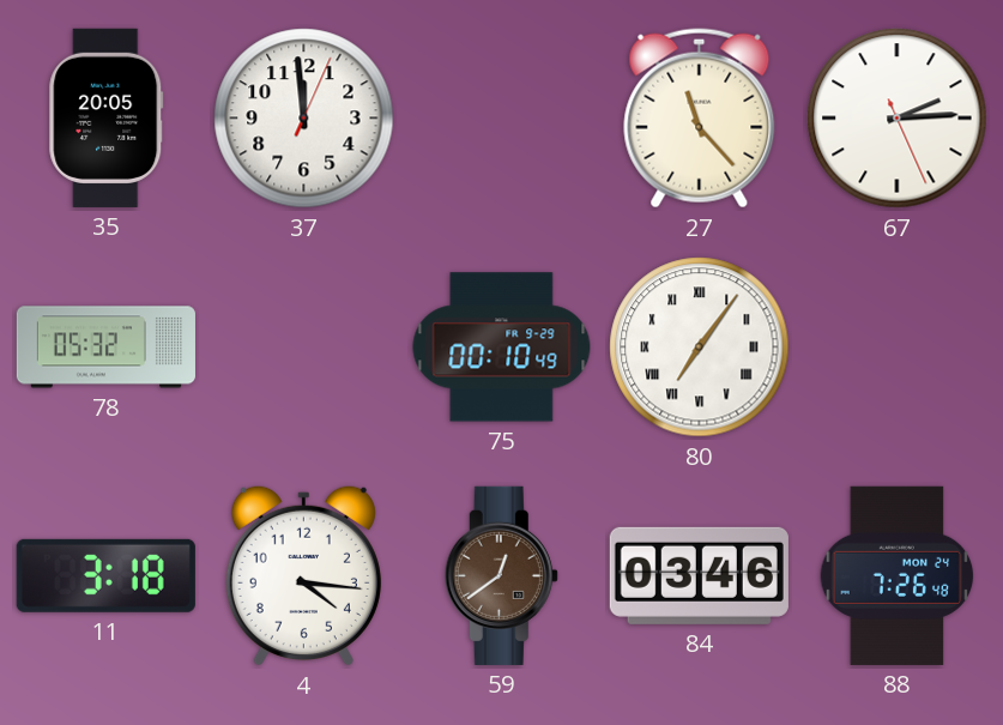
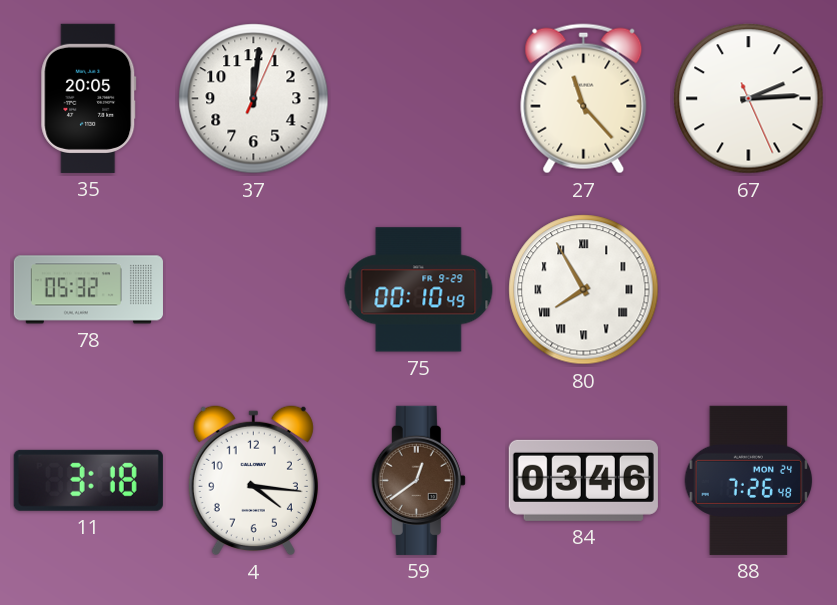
37: 11:59 -> 12:01
80: 7:06 -> 7:55
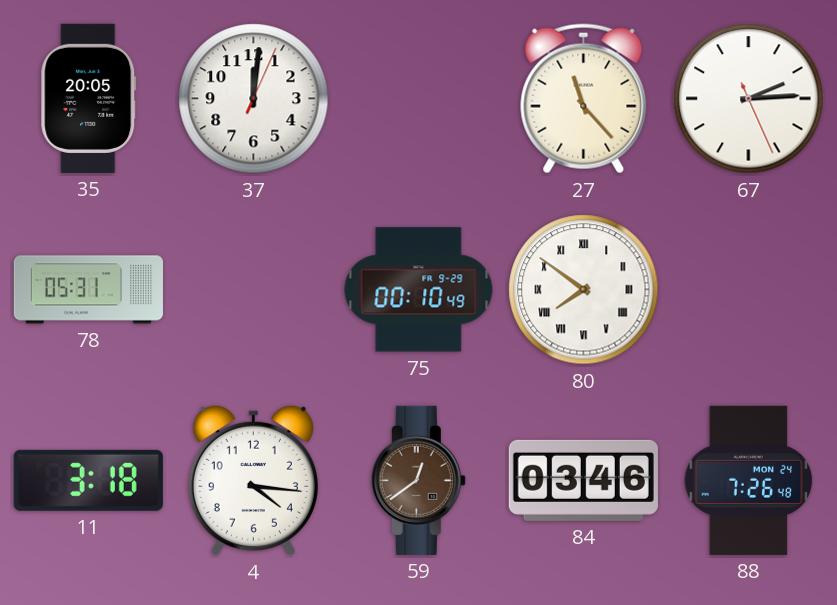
78: 05:32 -> 05:31
80: 7:55 -> 7:51
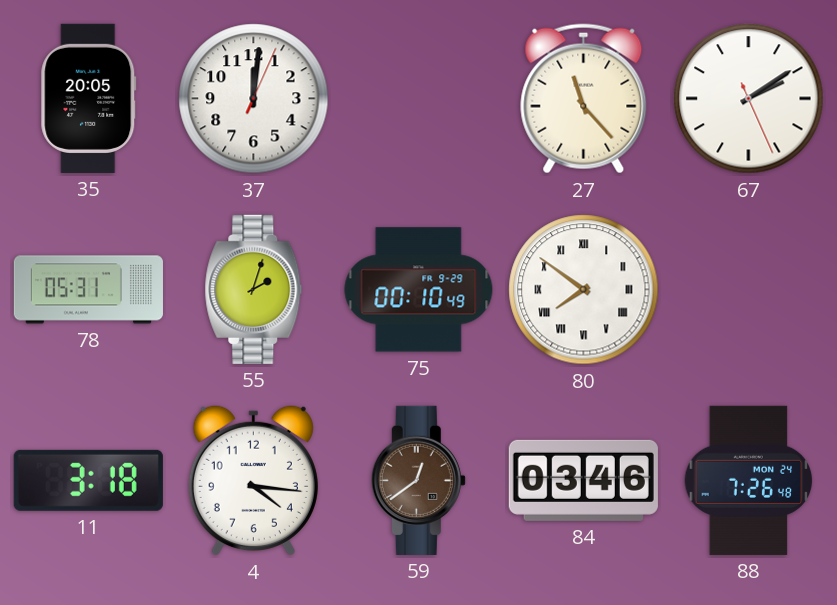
67: 2:14 -> 2:09
55: none -> 2:03
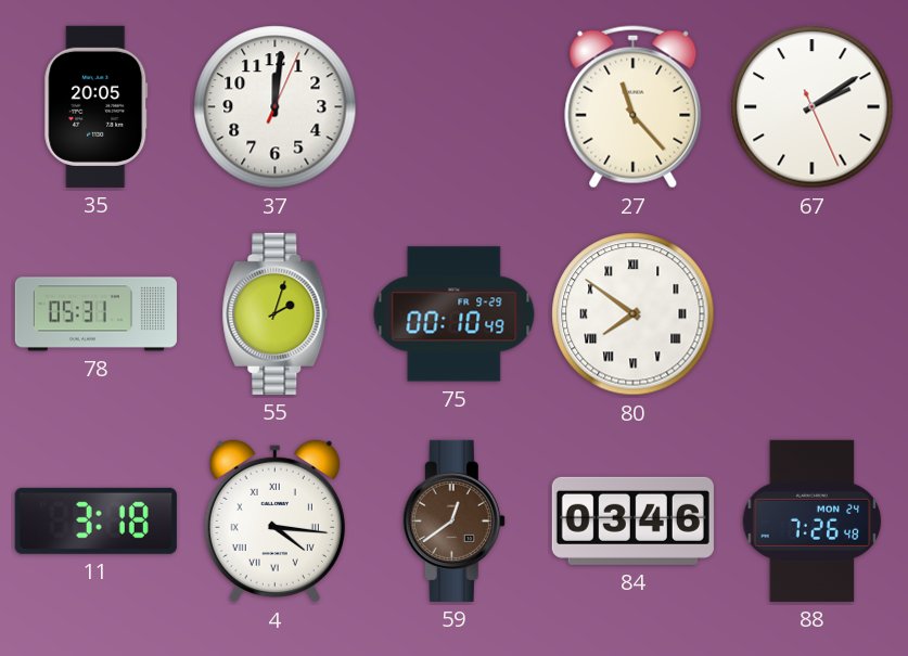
4 numerals: Arabic -> Roman
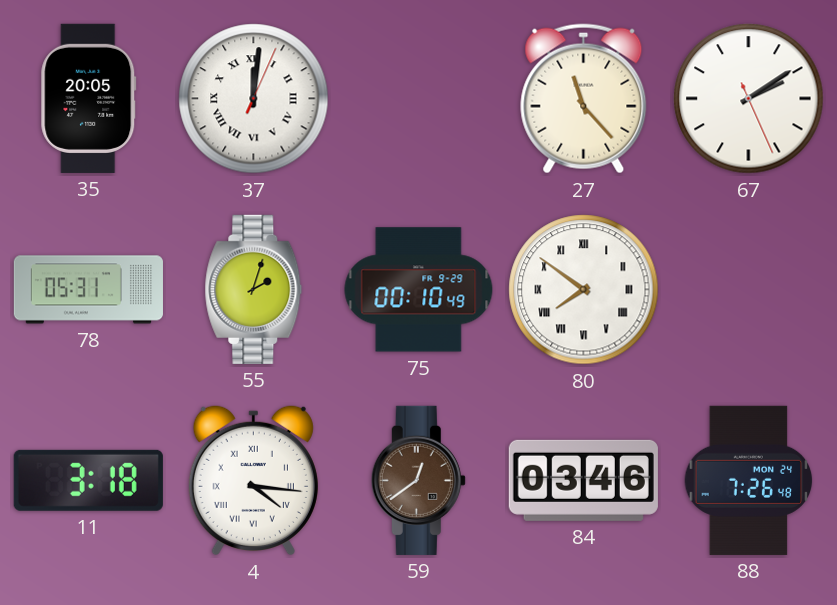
37 numerals: Arabic -> Roman
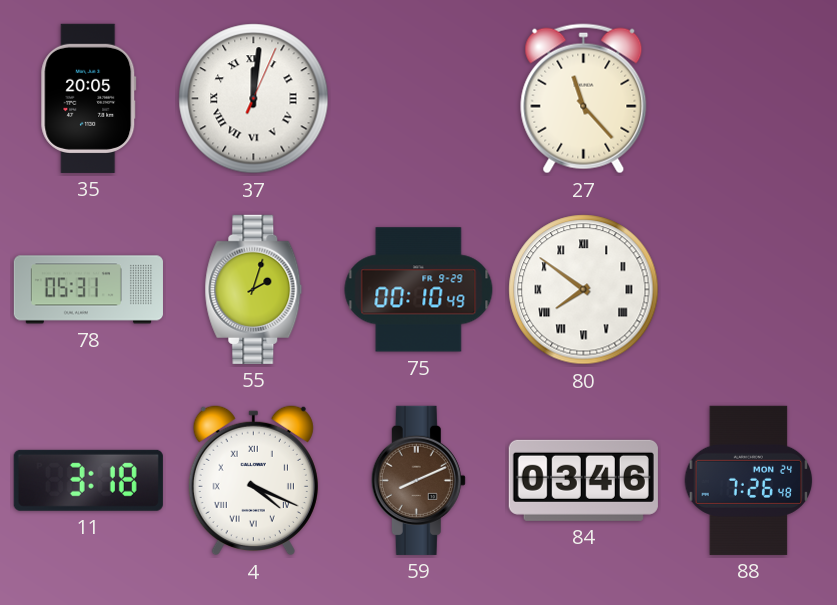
67: 2:09 -> none
4: 4:16 -> 4:19
59: 12:39 -> 8:11
